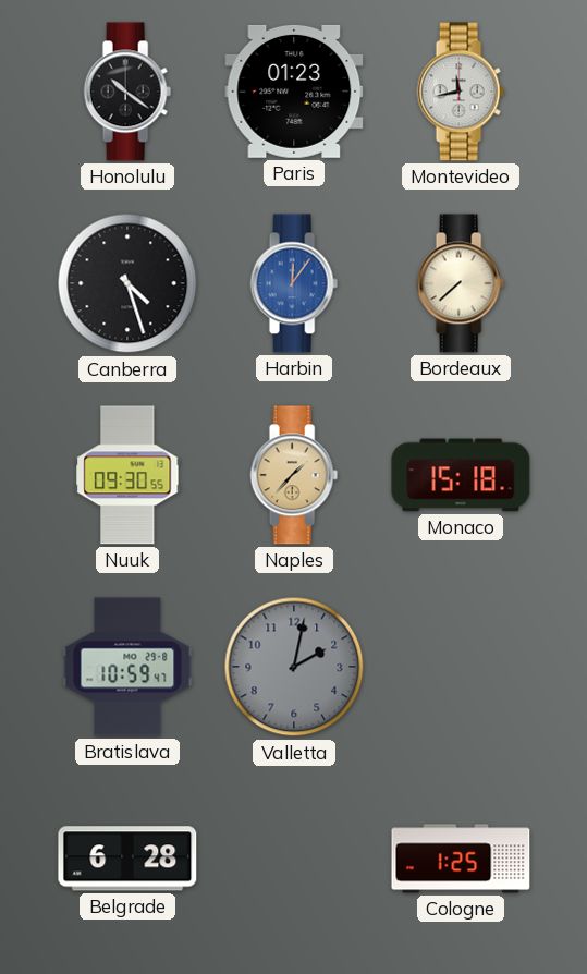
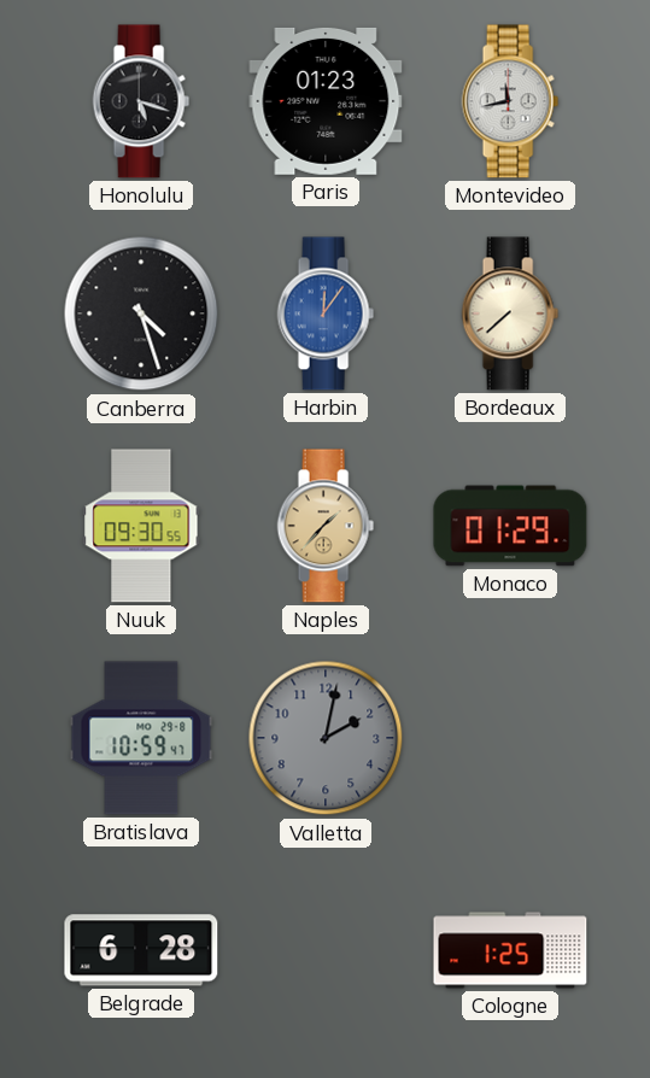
Honolulu: 10:21 -> 5:18
Monaco: 15:18 -> 01:29
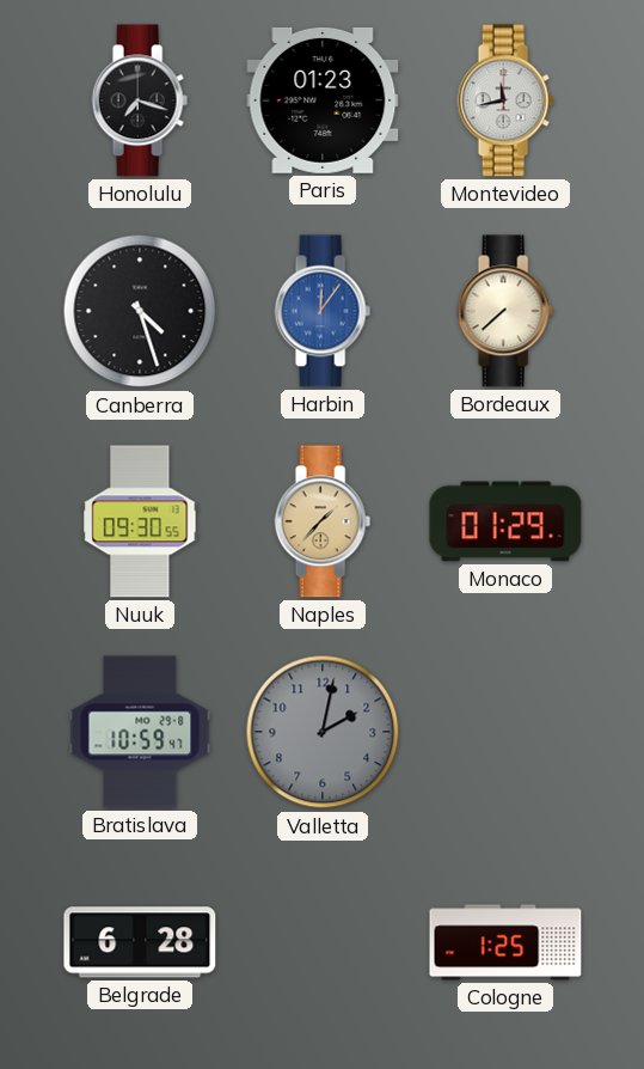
Honolulu: 5:18 -> 7:18
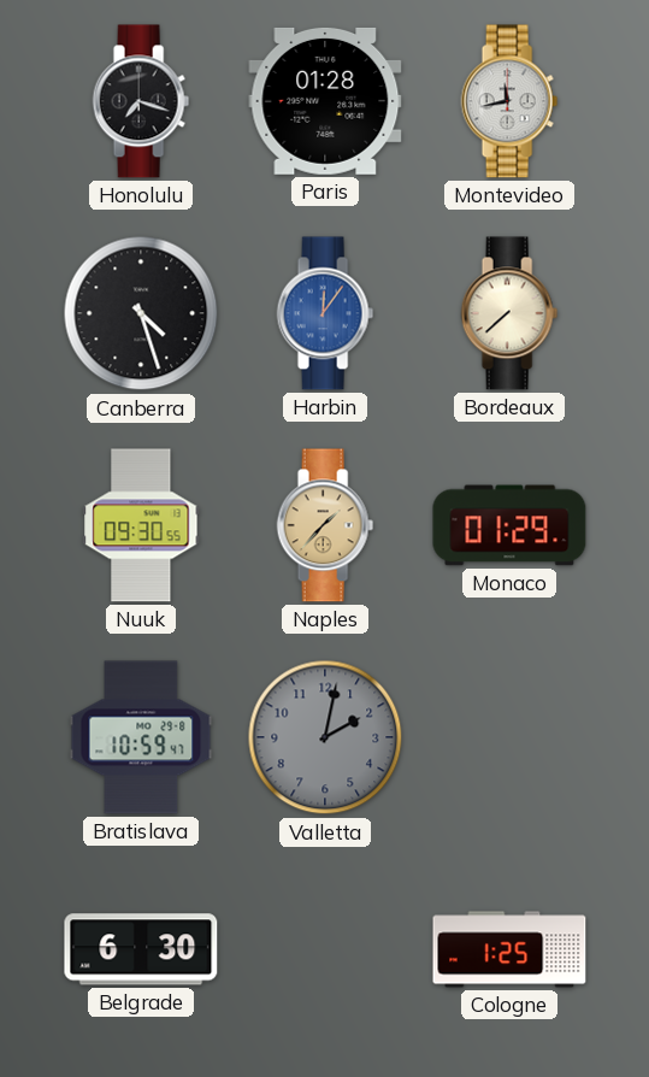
Paris: 01:23 -> 01:28
Belgrade: 6:28 -> 6:30
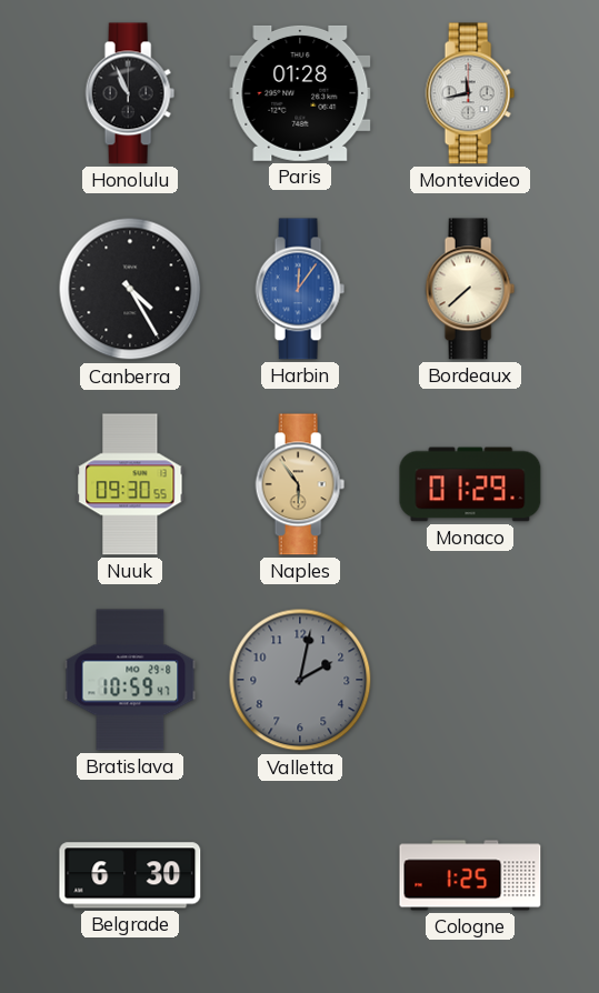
Honolulu: 7:18 -> 10:56
Canberra: 4:27 -> 4:25
Naples: 1:37 -> 5:54
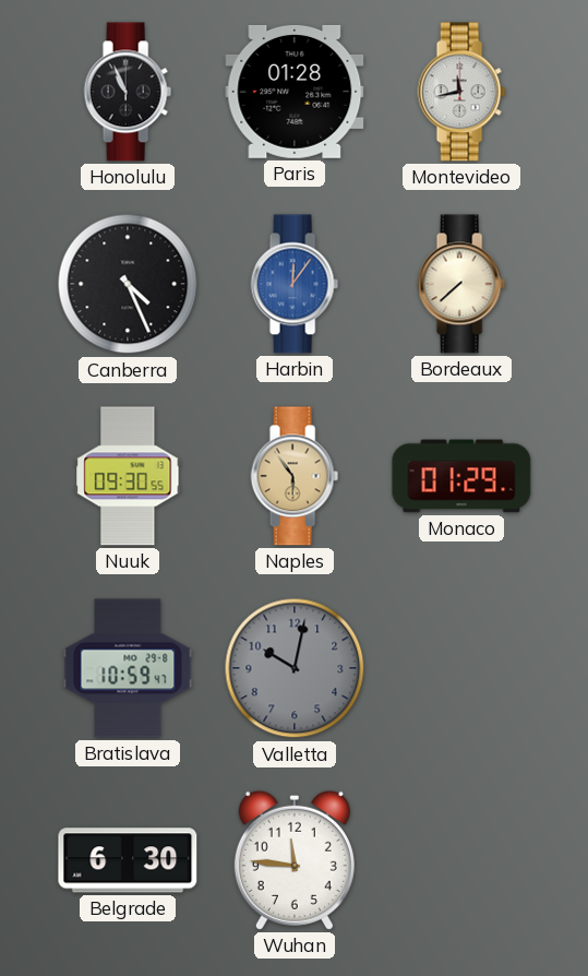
Canberra: 4:25 -> 4:26
Valletta: 2:02 -> 10:02
Wuhan: none -> 11:46
Cologne: 1:25 -> none
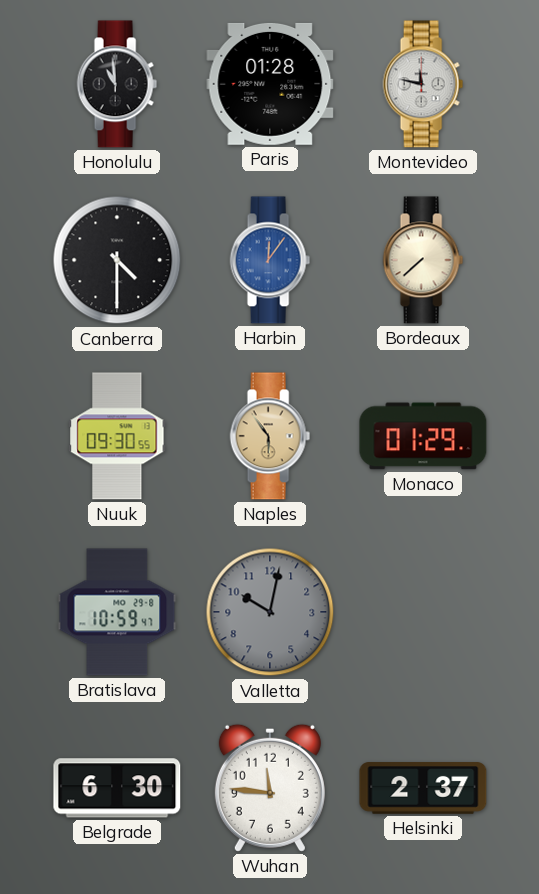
Honolulu: 10:56 -> 10:59
Montevideo: 11:43 -> 11:47
Canberra: 4:26 -> 4:30
Helsinki: none -> 2:37
